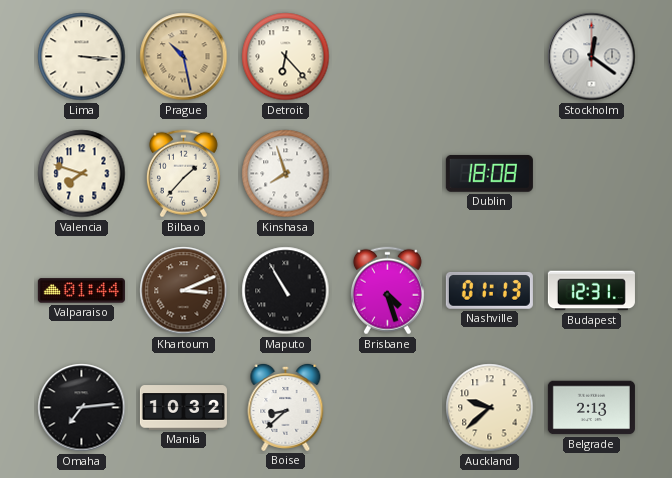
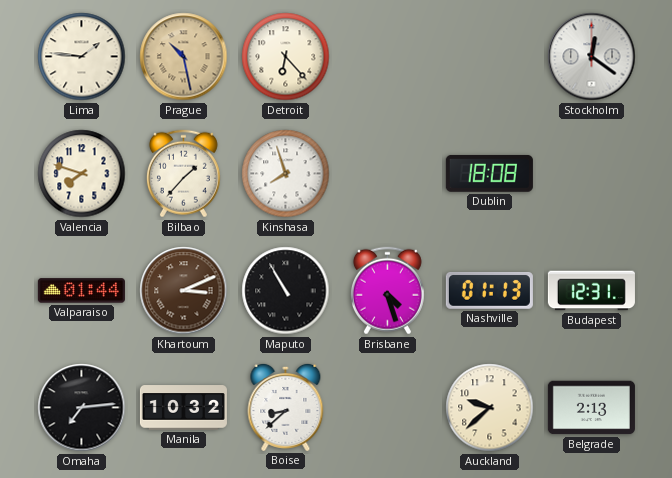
Lima: 3:16 -> 1:46
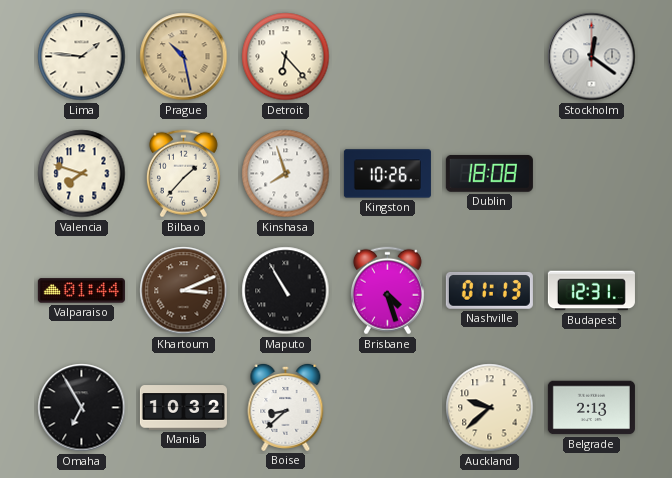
Kingston: none -> 10:26
Omaha: 7:14 -> 6:55
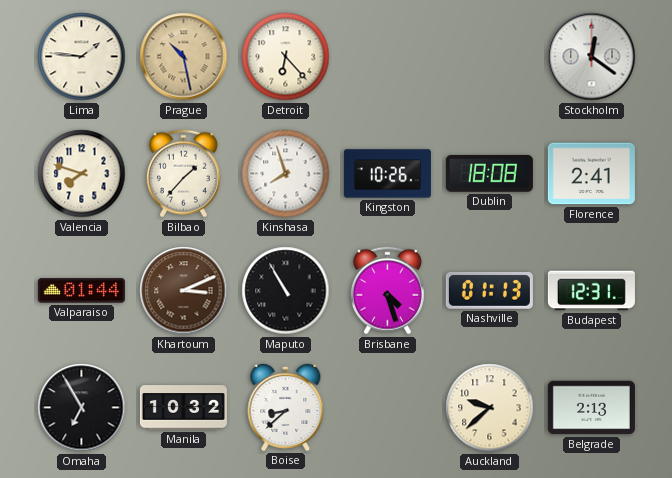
Florence: none -> 2:41
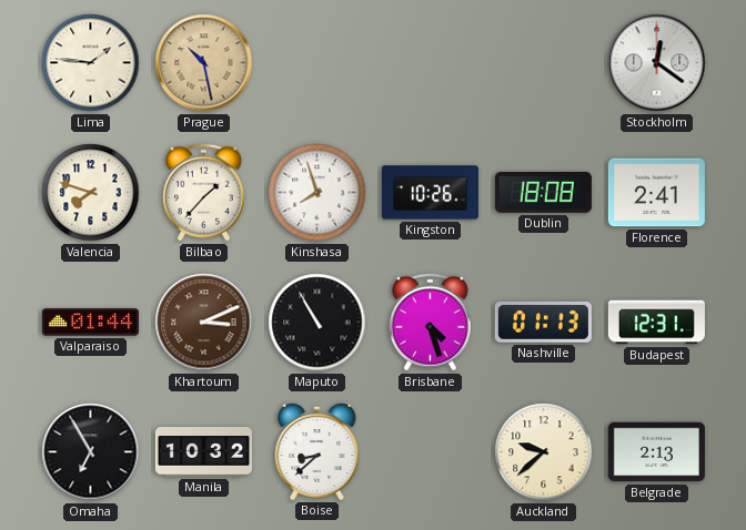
Detroit: 6:23 -> none
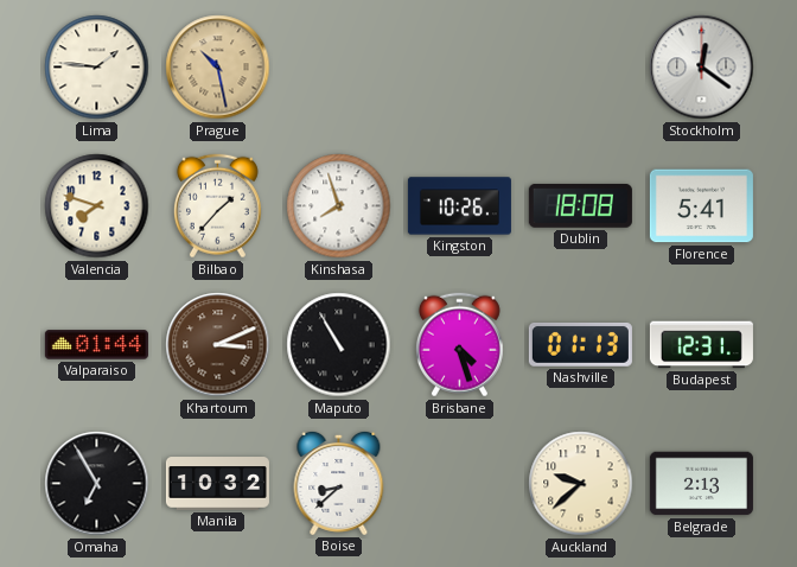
Florence: 2:41 -> 5:41
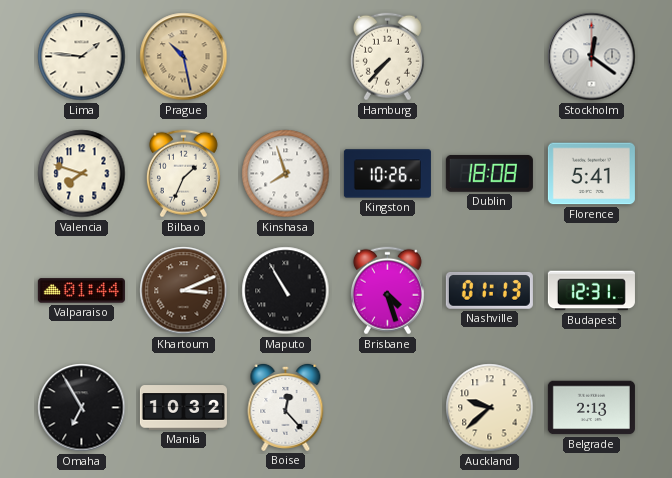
Hamburg: none -> 7:37
Bilbao: 1:37 -> 1:34
Boise: 8:38 -> 12:23
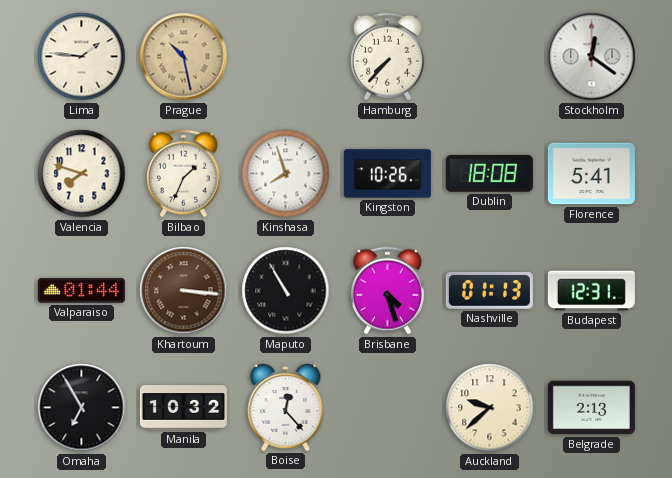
Khartoum: 3:11 -> 3:16
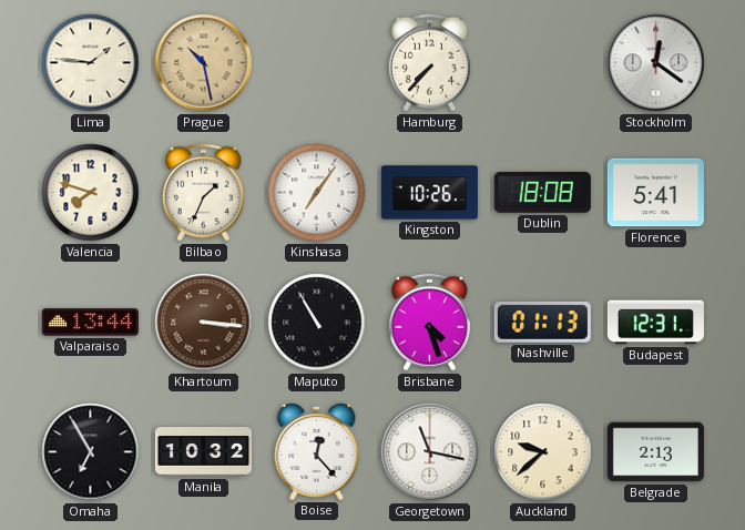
Kinshasa: 7:57 -> 7:06
Valparaiso: 01:44 -> 13:44
Georgetown: none -> 11:17
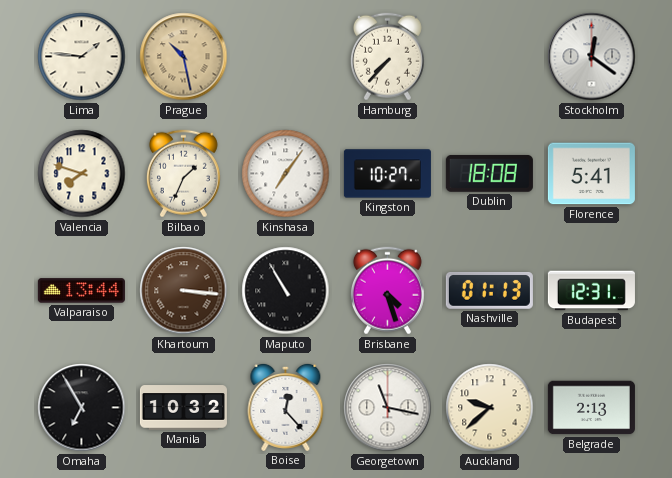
Kingston: 10:26 -> 10:27
